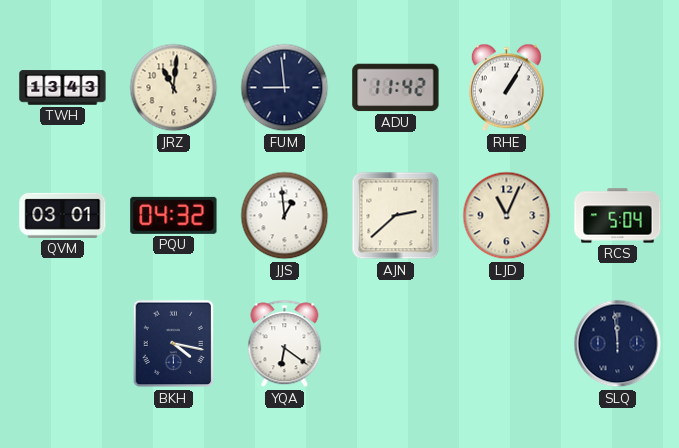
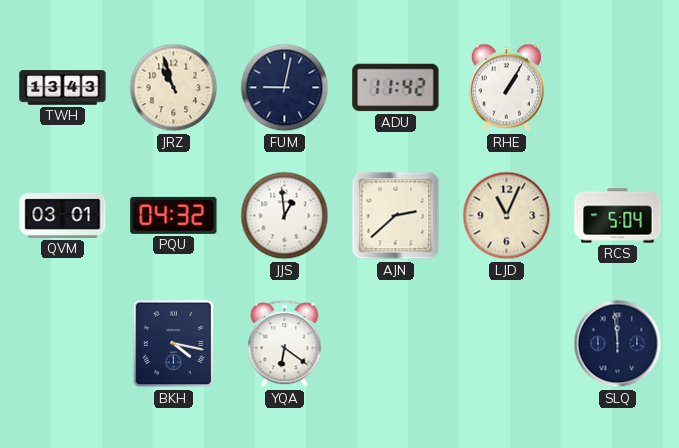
JRZ: 11:01 -> 10:57
FUM: 8:59 -> 9:02
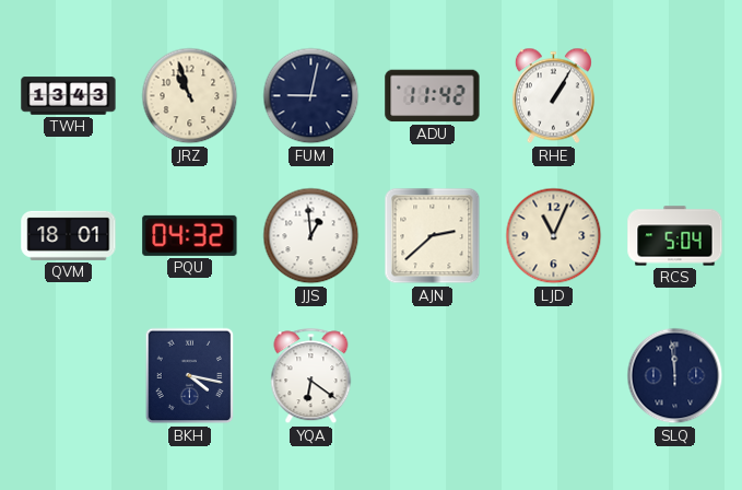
QVM: 03:01 -> 18:01
